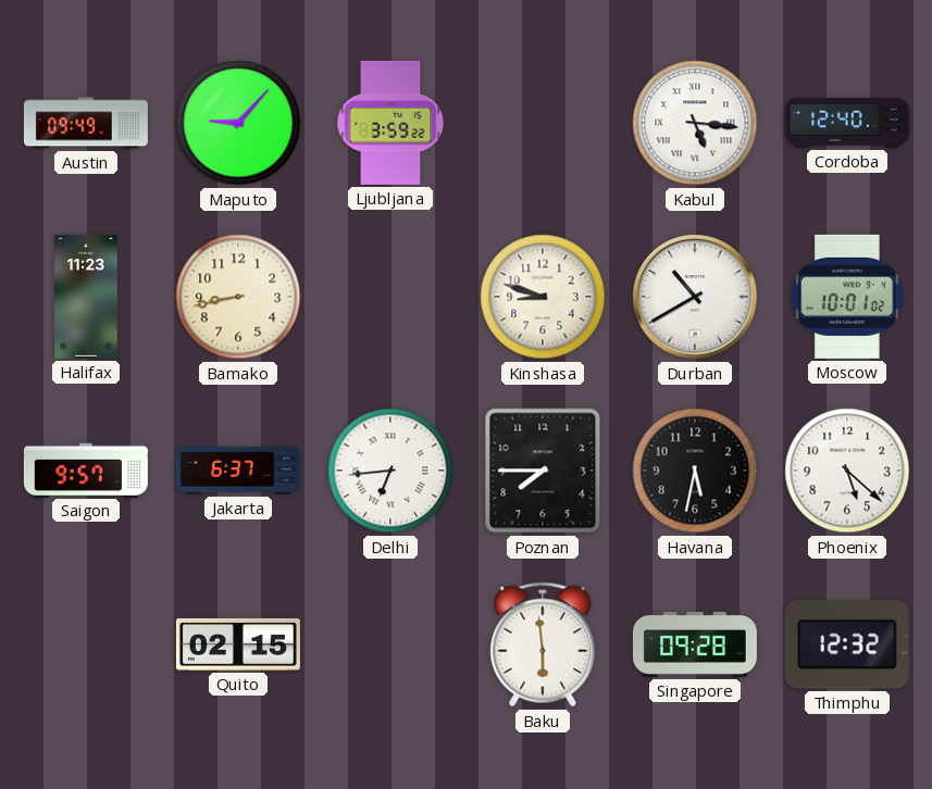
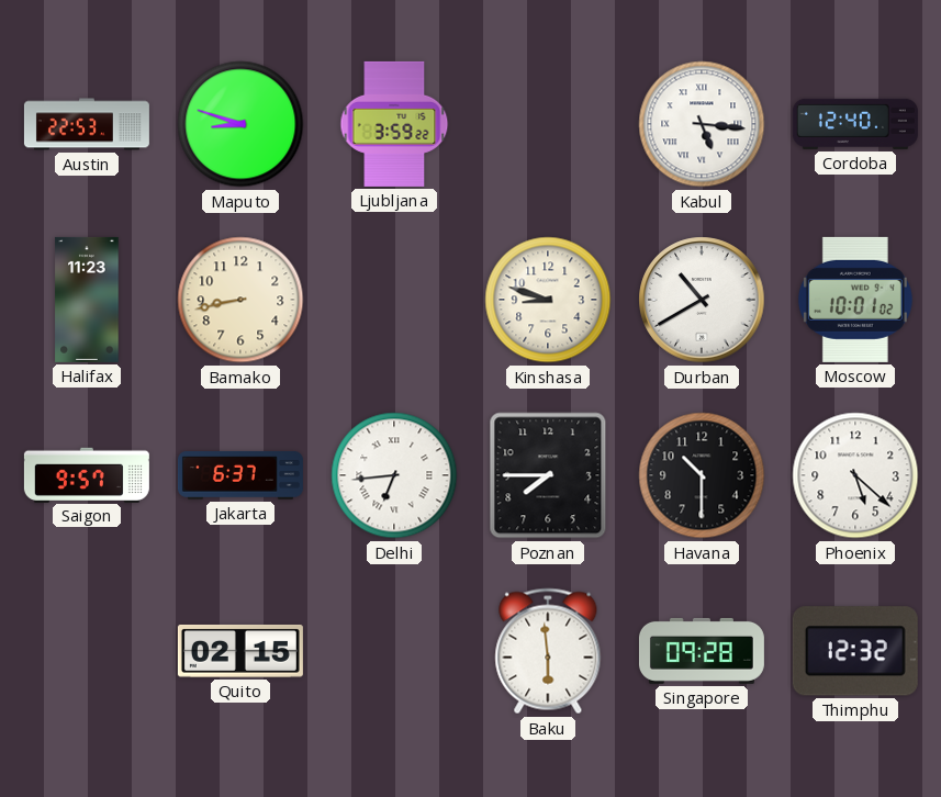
Austin: 09:49 -> 22:53
Maputo: 9:07 -> 8:48
Havana: 5:32 -> 10:30
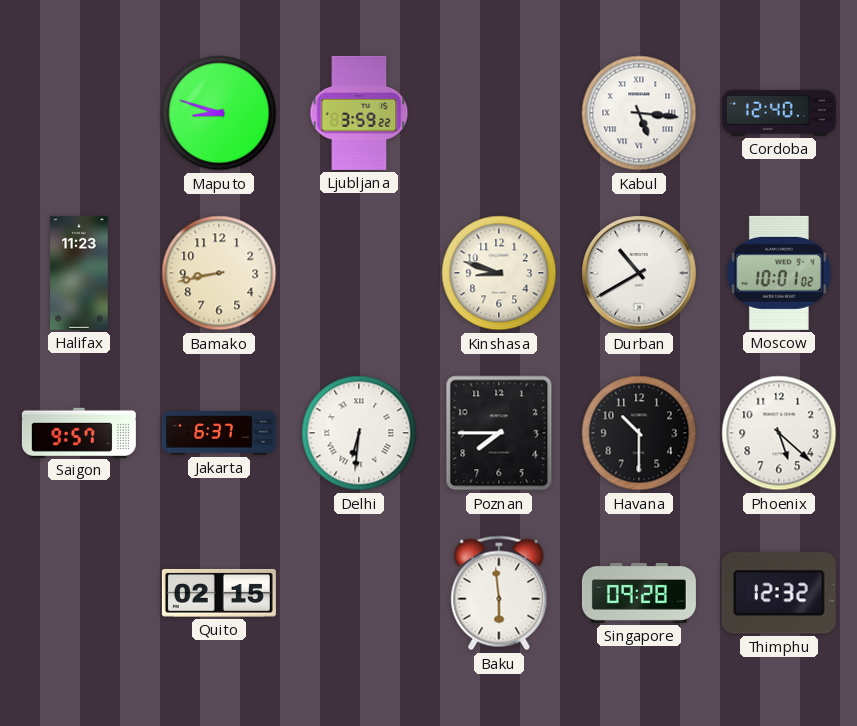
Austin: 22:53 -> none
Delhi: 6:44 -> 6:31
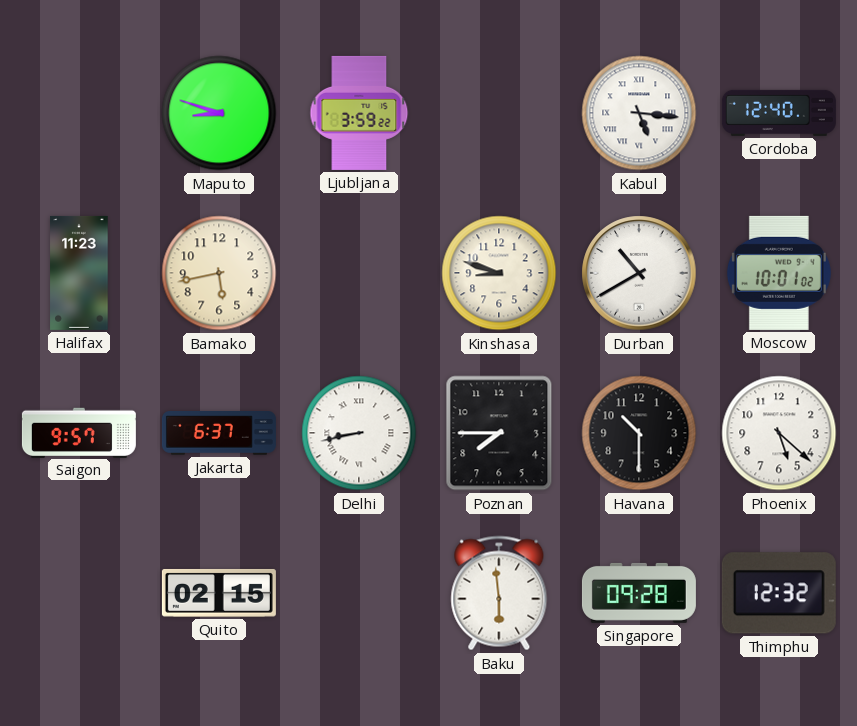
Bamako: 8:43 -> 5:43
Delhi: 6:31 -> 8:43
